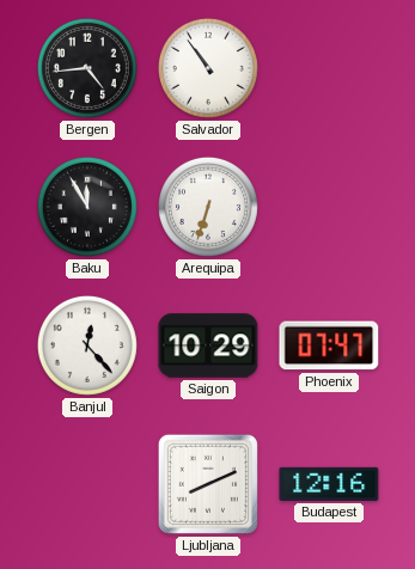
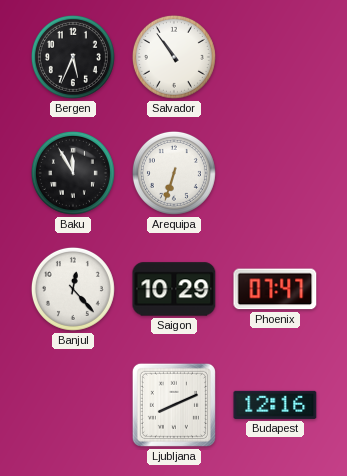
Bergen: 4:44 -> 5:34
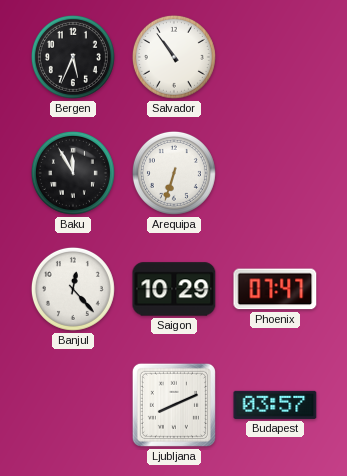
Budapest: 12:16 -> 03:57
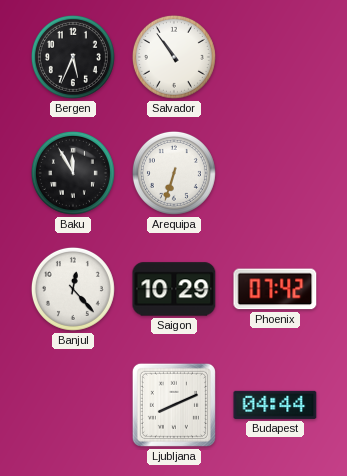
Phoenix: 07:47 -> 07:42
Budapest: 03:57 -> 04:44
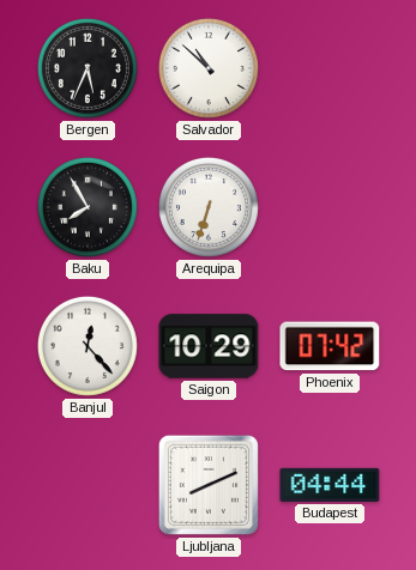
Salvador: 10:54 -> 10:52
Baku: 11:55 -> 7:55
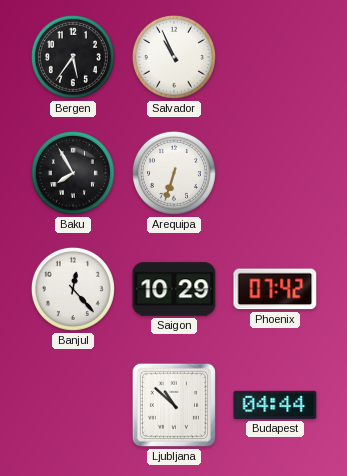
Bergen: 5:34 -> 5:36
Salvador: 10:52 -> 10:56
Ljubljana: 8:11 -> 10:52
